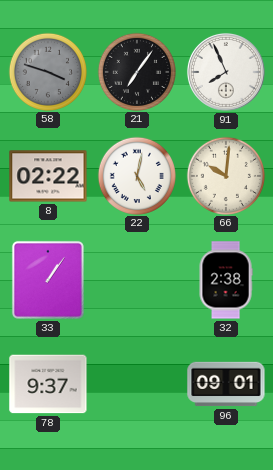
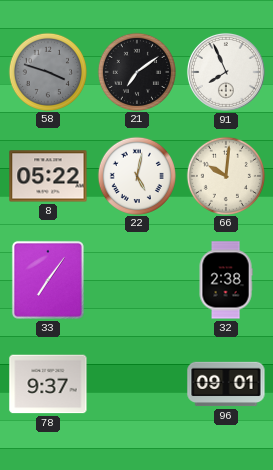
21: 7:06 -> 7:09
8: 02:22 -> 05:22
33: 1:06 -> 7:06
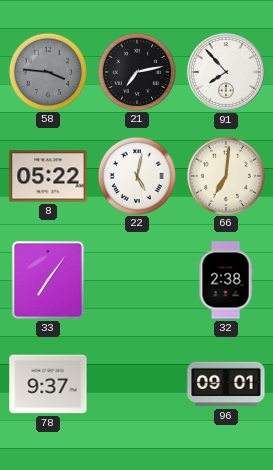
58: 3:48 -> 3:46
21: 7:09 -> 7:13
91: 7:56 -> 7:53
66: 10:01 -> 7:01
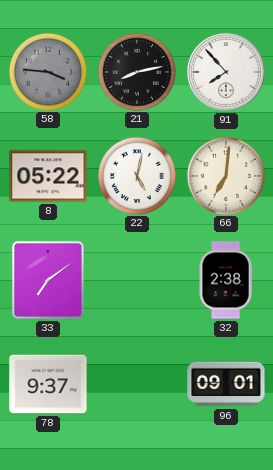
21: 7:13 -> 8:13
33: 7:06 -> 7:09
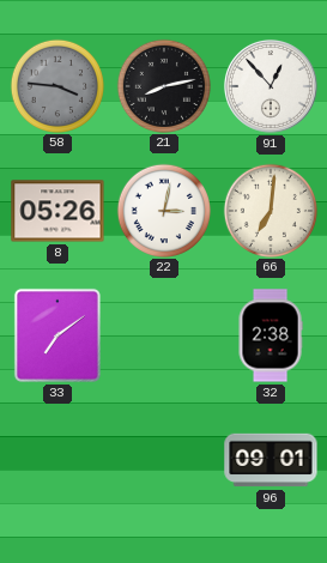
91: 7:53 -> 12:53
8: 05:22 -> 05:26
22: 5:02 -> 3:02
78: 9:37 -> none
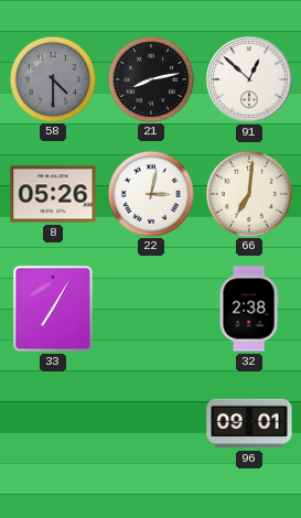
58: 3:46 -> 4:30
91: 12:53 -> 12:52
33: 7:09 -> 7:05
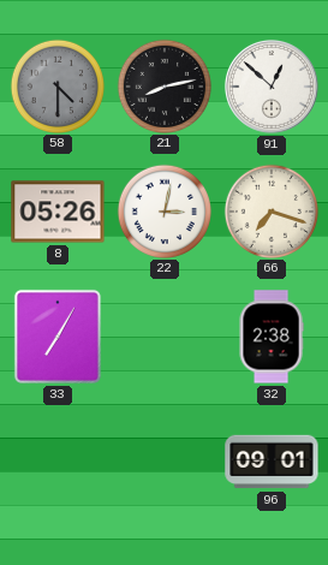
66: 7:01 -> 7:18
